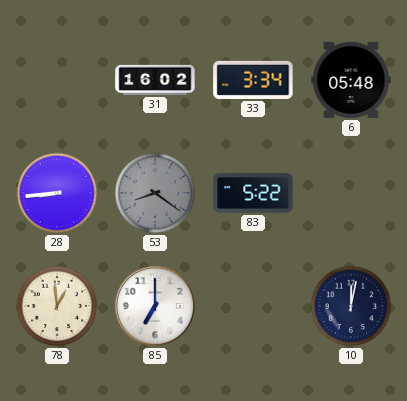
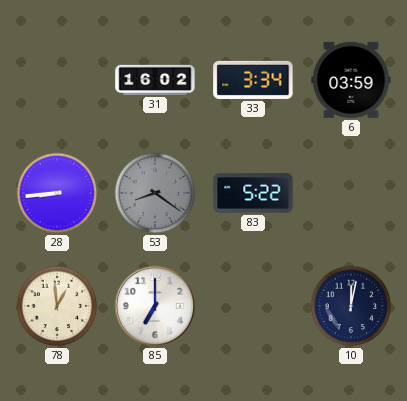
6: 05:48 -> 03:59
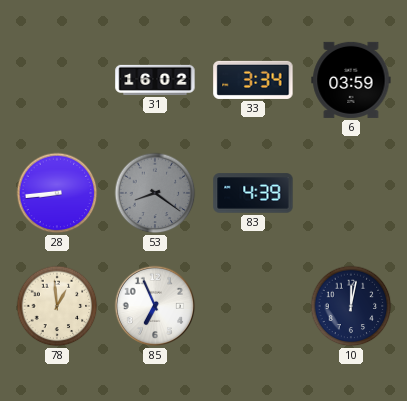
83: 5:22 -> 4:39
85: 7:00 -> 6:56
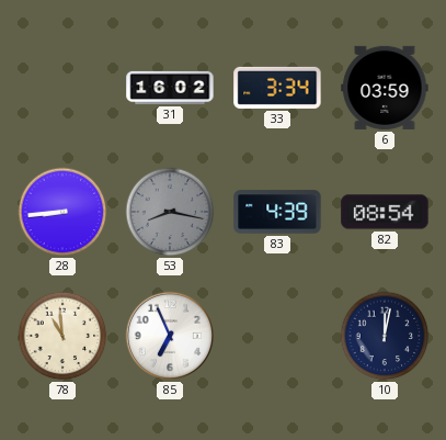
53: 8:21 -> 8:17
82: none -> 08:54
78: 12:59 -> 10:59
